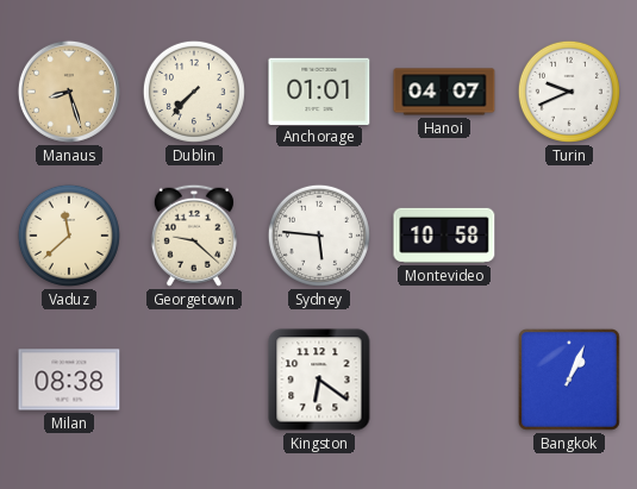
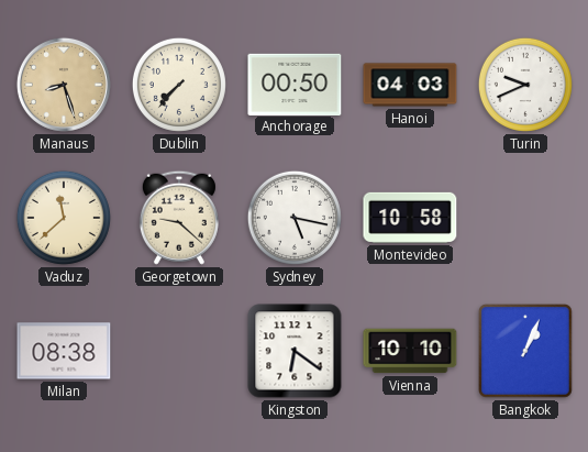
Anchorage: 01:01 -> 00:50
Hanoi: 04:07 -> 04:03
Sydney: 5:46 -> 5:17
Vienna: none -> 10:10
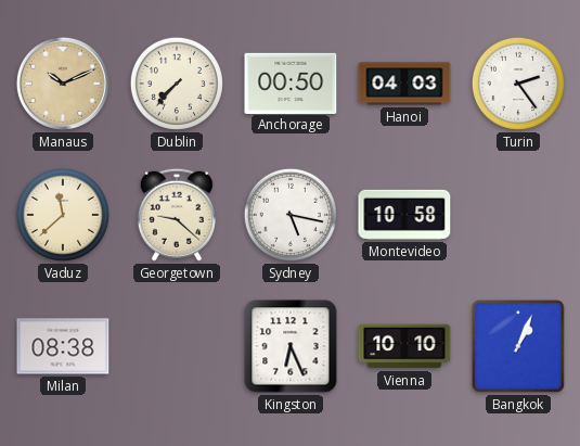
Manaus: 8:27 -> 10:11
Turin: 9:41 -> 2:24
Kingston: 6:21 -> 6:26
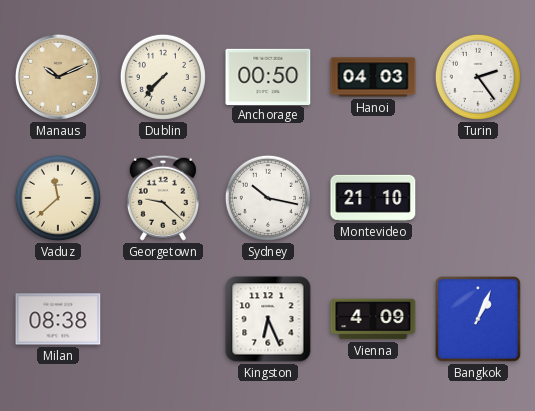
Sydney: 5:17 -> 10:17
Montevideo: 10:58 -> 21:10
Vienna: 10:10 -> 4:09
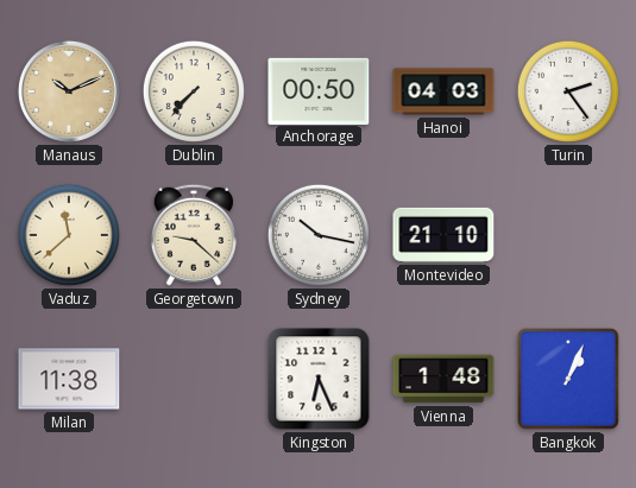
Milan: 08:38 -> 11:38
Vienna: 4:09 -> 1:48
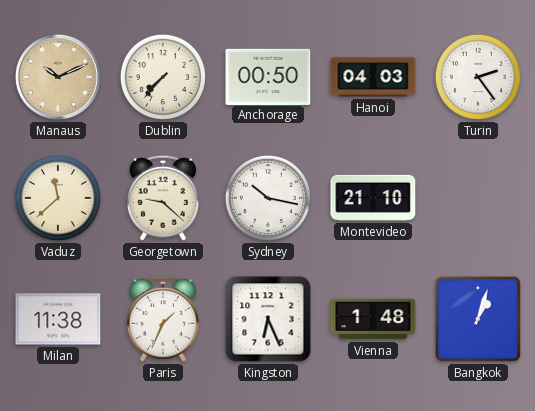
Paris: none -> 1:34
Bangkok: 1:04 -> 1:03
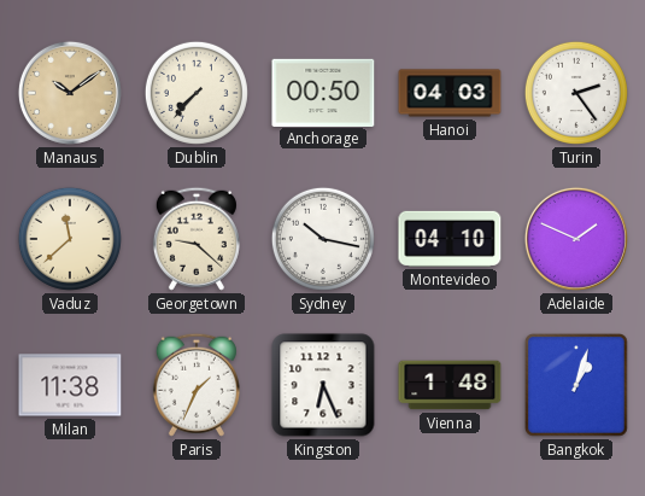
Manaus: 10:11 -> 10:09
Montevideo: 21:10 -> 04:10
Adelaide: none -> 1:49
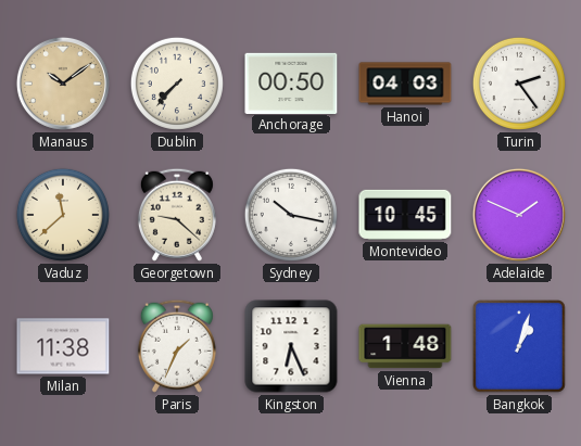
Montevideo: 04:10 -> 10:45
